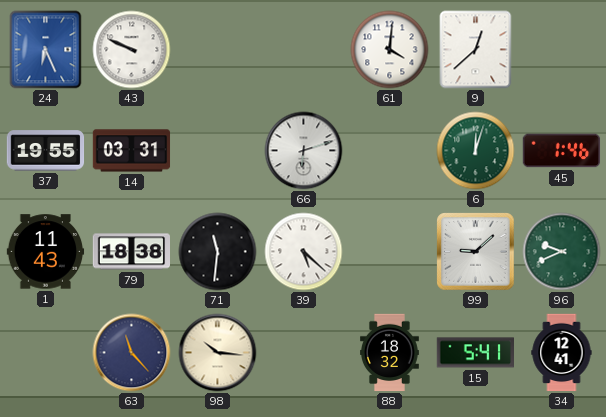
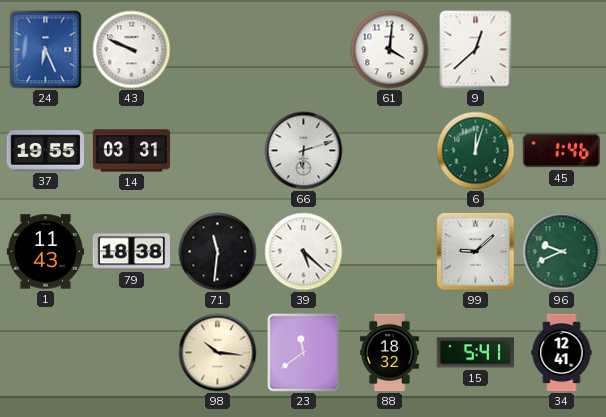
63: 11:23 -> none
23: none -> 11:39
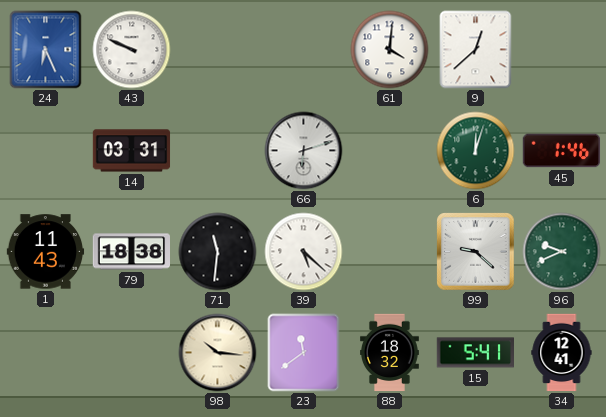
37: 19:55 -> none
99: 9:08 -> 9:22
